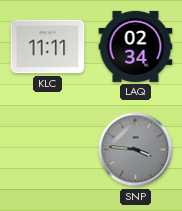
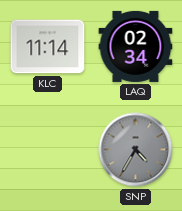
KLC: 11:11 -> 11:14
SNP: 3:46 -> 4:35
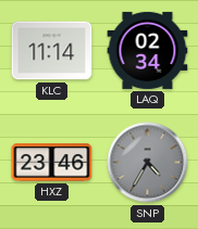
HXZ: none -> 23:46
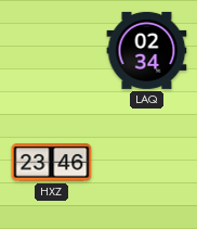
KLC: 11:14 -> none
SNP: 4:35 -> none
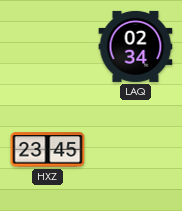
HXZ: 23:46 -> 23:45
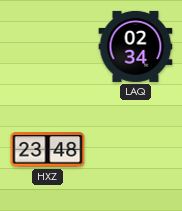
HXZ: 23:45 -> 23:48
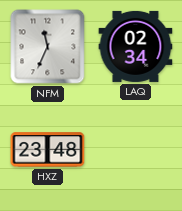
NFM: none -> 11:34
